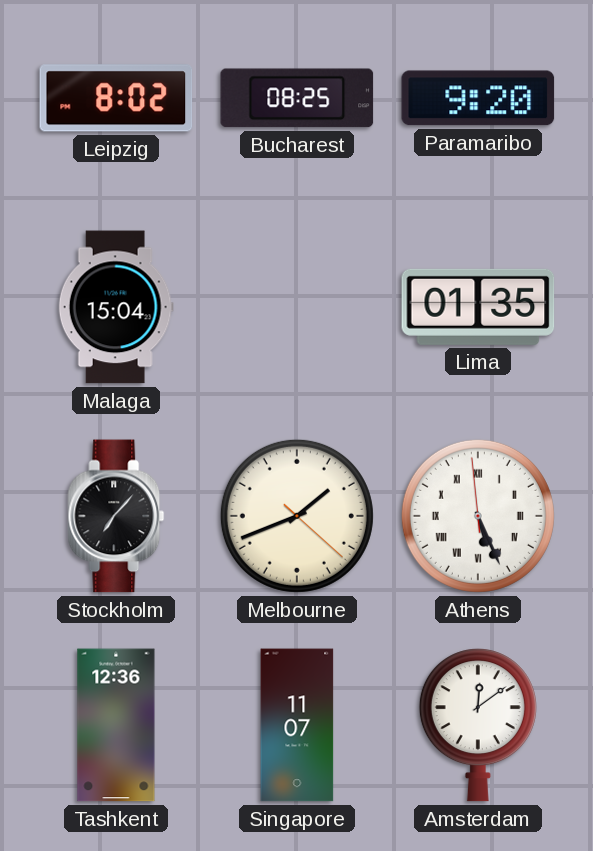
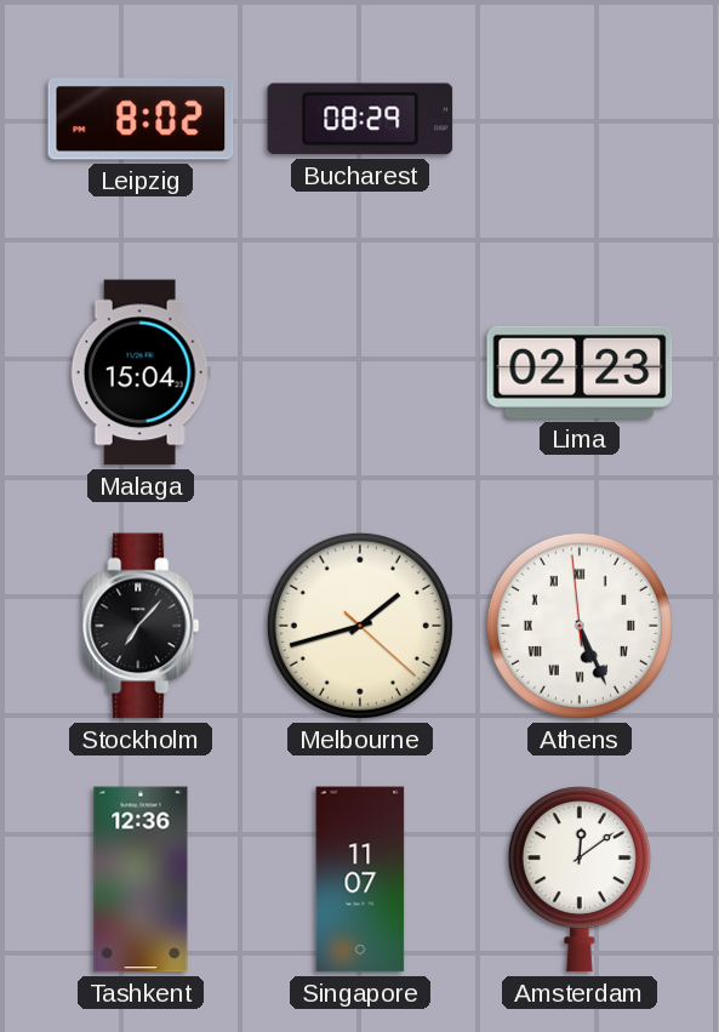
Bucharest: 08:25 -> 08:29
Paramaribo: 9:20 -> none
Lima: 01:35 -> 02:23
Melbourne: 1:41 -> 1:42
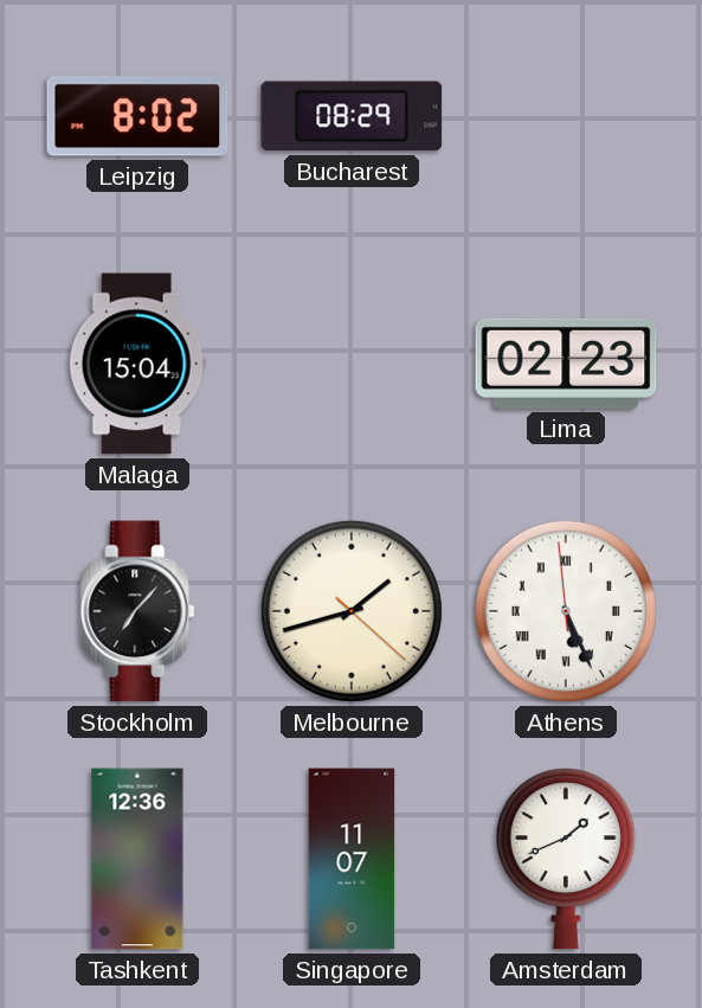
Amsterdam: 12:09 -> 1:41
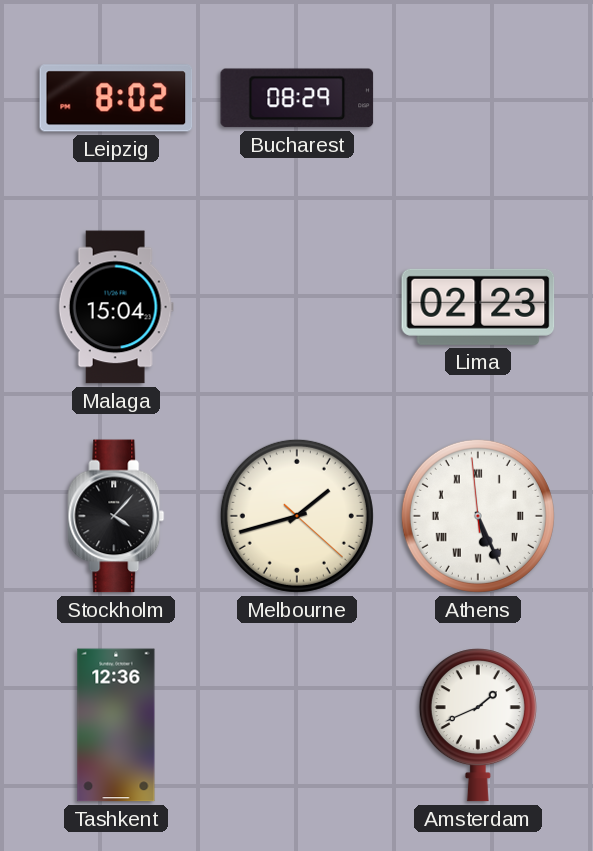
Stockholm: 7:07 -> 4:07
Singapore: 11:07 -> none
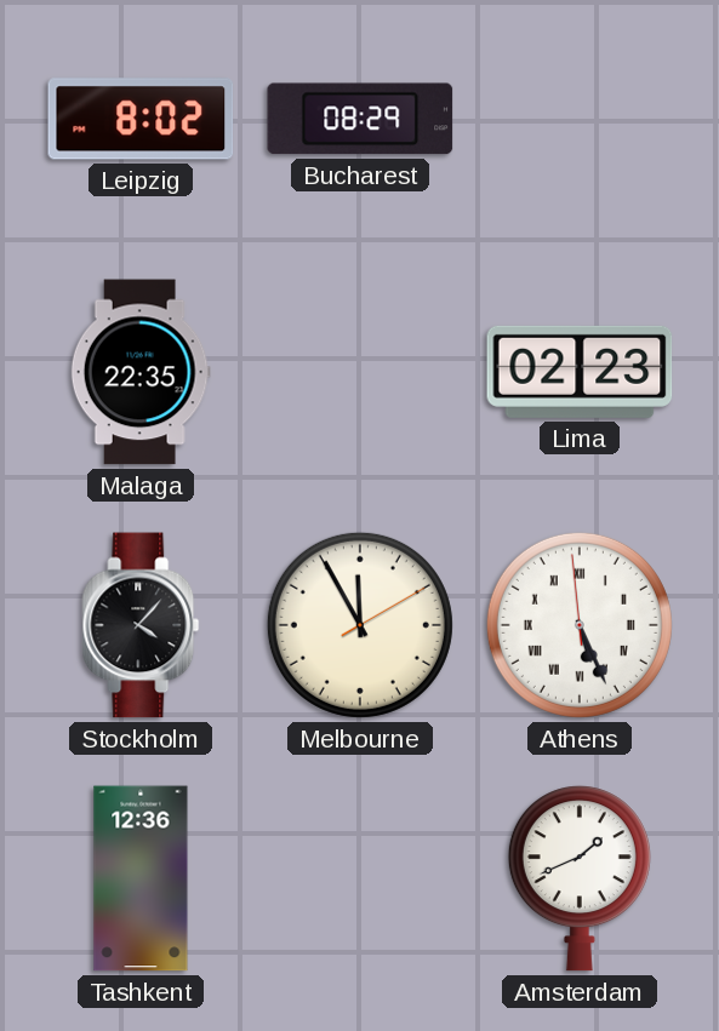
Malaga: 15:04 -> 22:35
Melbourne: 1:42 -> 11:55
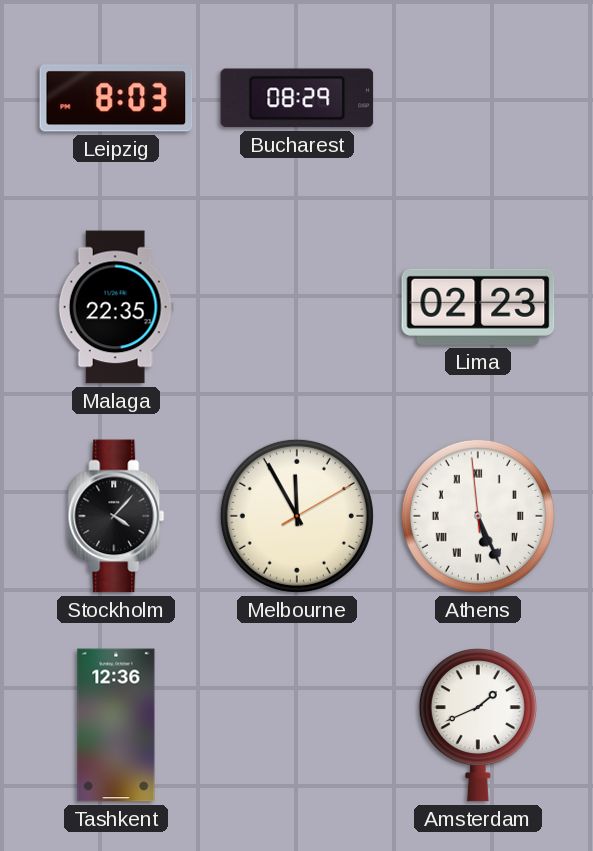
Leipzig: 8:02 -> 8:03
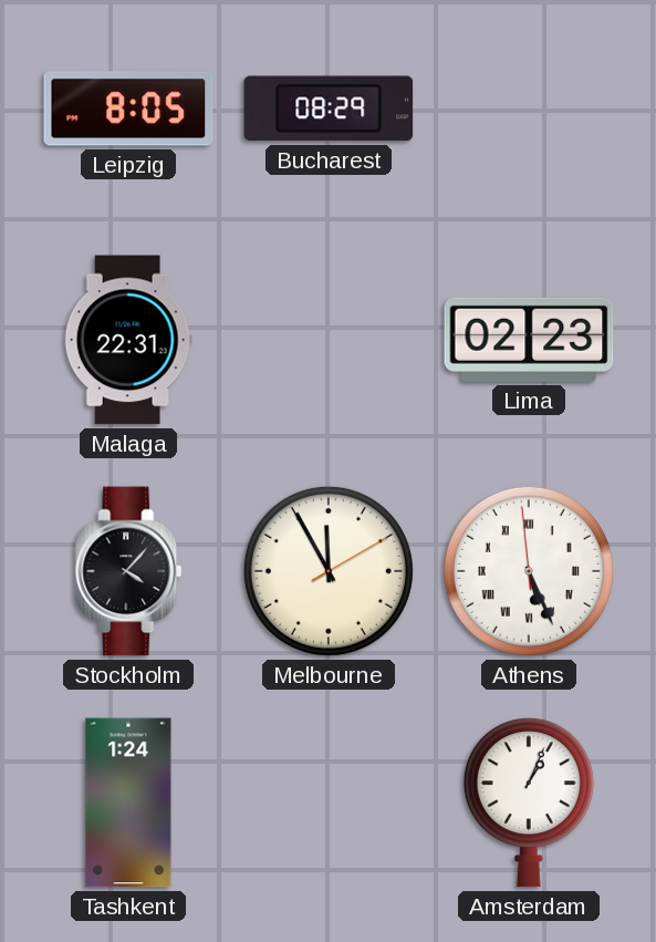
Leipzig: 8:03 -> 8:05
Malaga: 22:35 -> 22:31
Tashkent: 12:36 -> 1:24
Amsterdam: 1:41 -> 1:04
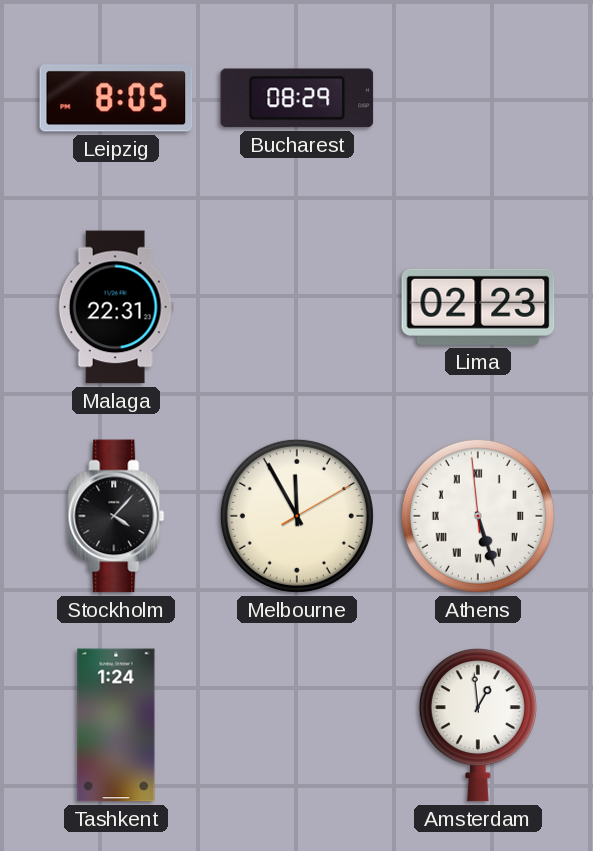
Athens: 5:25 -> 5:26
Amsterdam: 1:04 -> 12:59
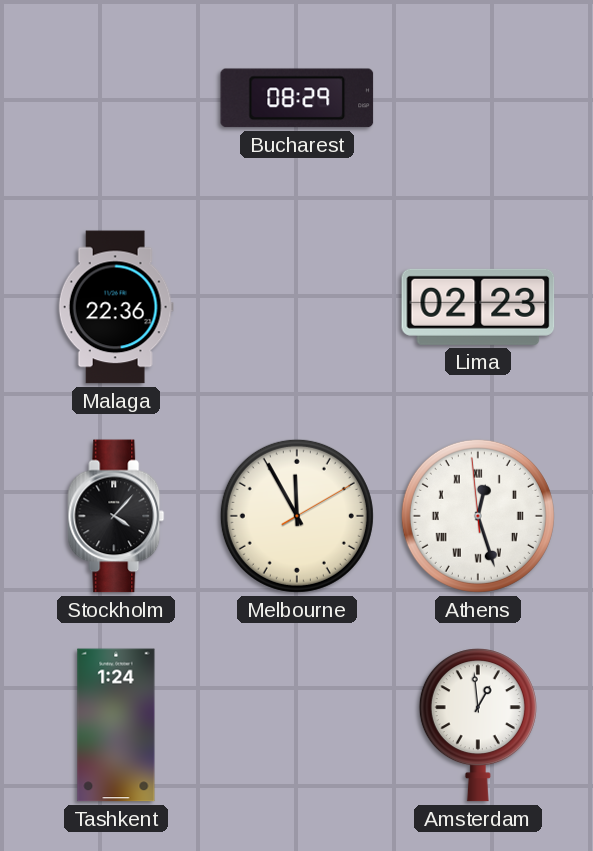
Leipzig: 8:05 -> none
Malaga: 22:31 -> 22:36
Athens: 5:26 -> 12:26
